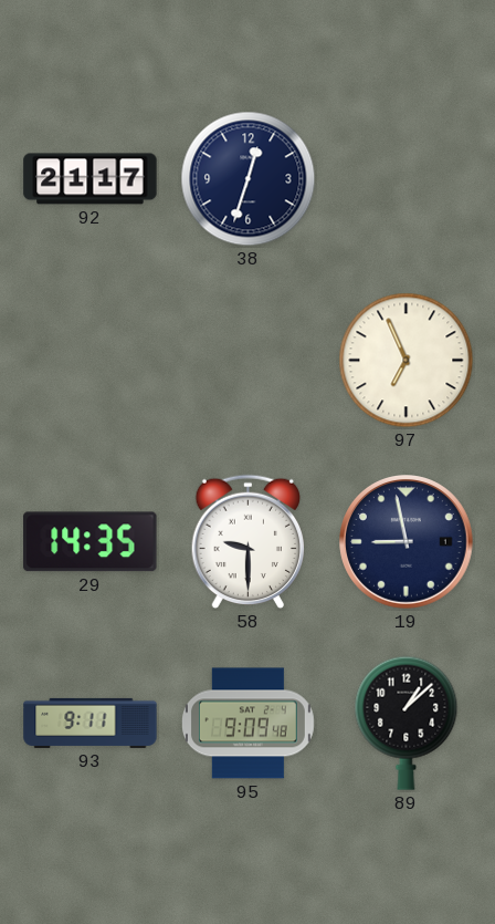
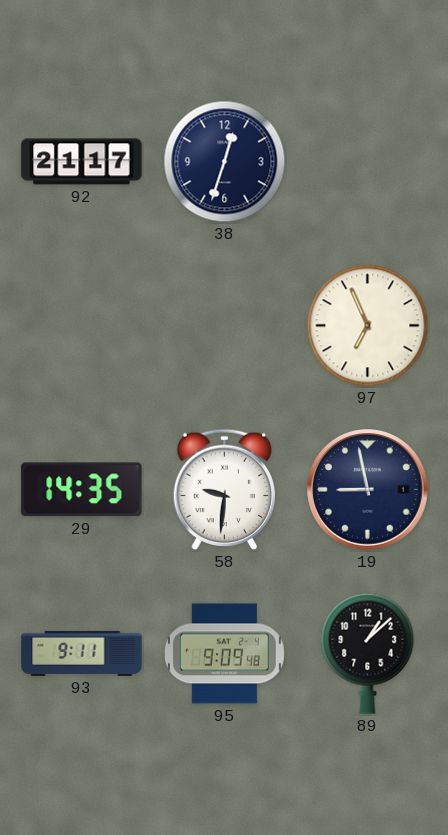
58: 9:30 -> 9:31
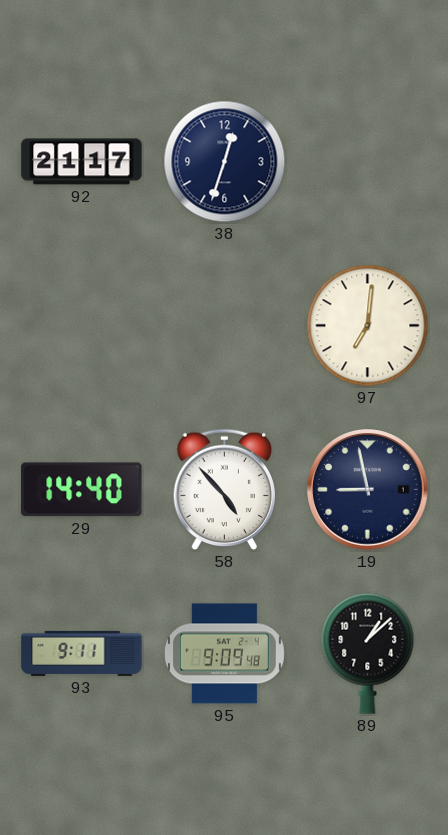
97: 6:56 -> 7:01
29: 14:35 -> 14:40
58: 9:31 -> 4:53
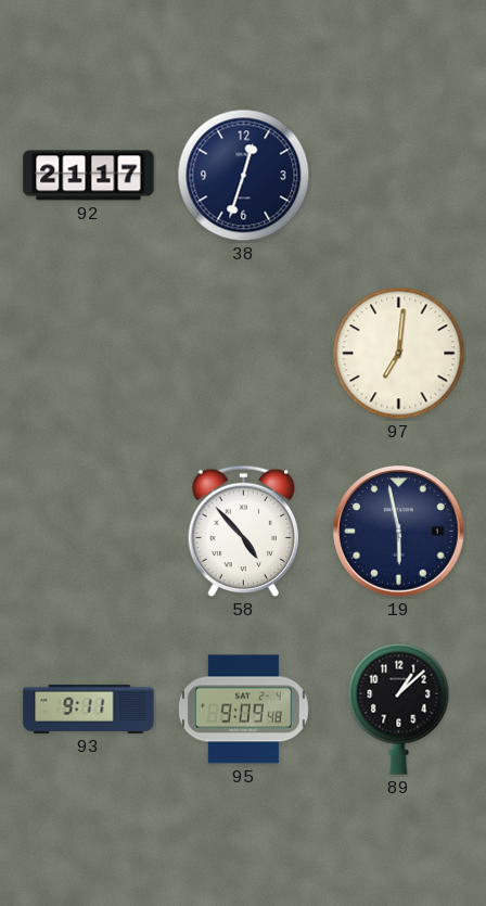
29: 14:40 -> none
19: 8:58 -> 5:58
